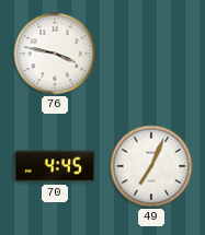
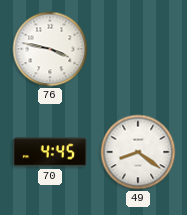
49: 7:04 -> 8:21
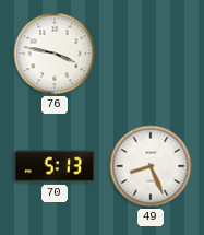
70: 4:45 -> 5:13
49: 8:21 -> 8:26
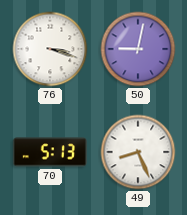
76: 3:47 -> 3:18
50: none -> 9:02
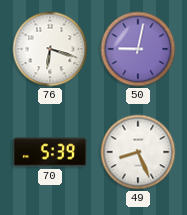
76: 3:18 -> 6:18
70: 5:13 -> 5:39
